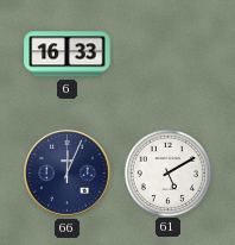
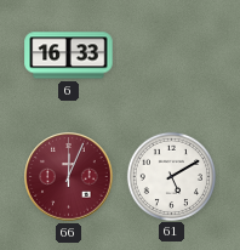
66 dial: navy -> burgundy
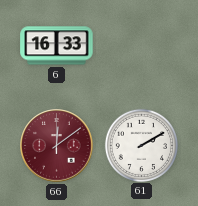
66: 12:04 -> 12:09
61: 5:10 -> 2:10
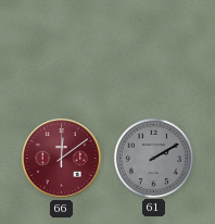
6: 16:33 -> none
61 dial: white -> grey
